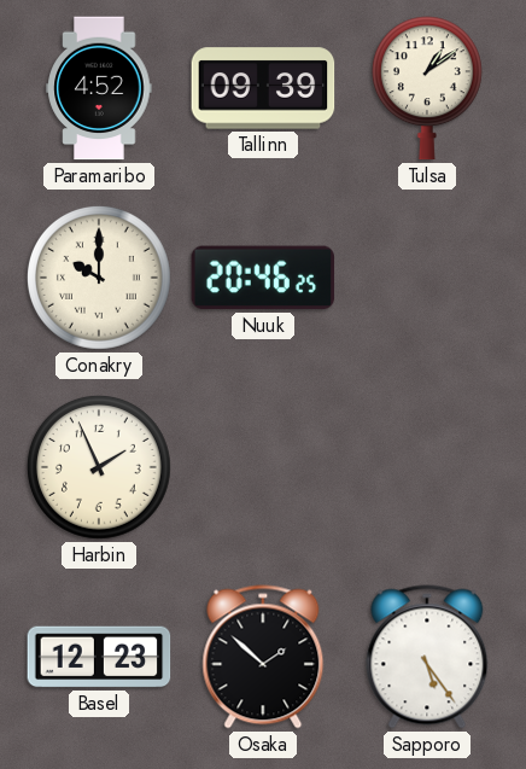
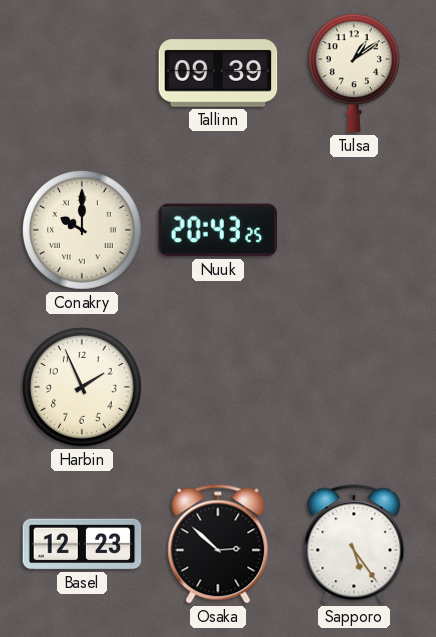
Paramaribo: 4:52 -> none
Nuuk: 20:46 -> 20:43
Osaka: 1:52 -> 2:52
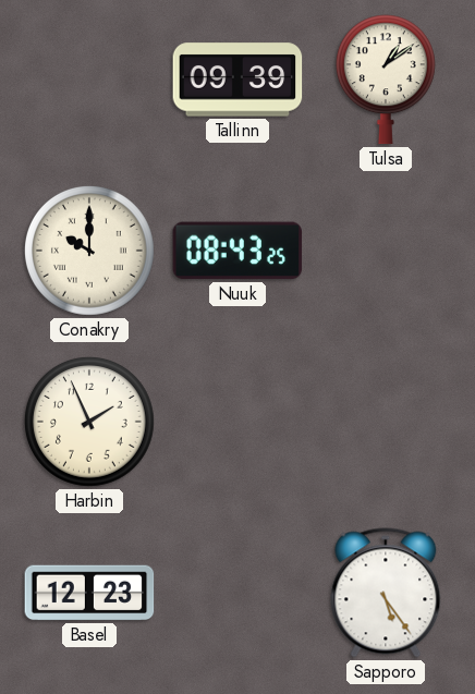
Nuuk: 20:43 -> 08:43
Osaka: 2:52 -> none
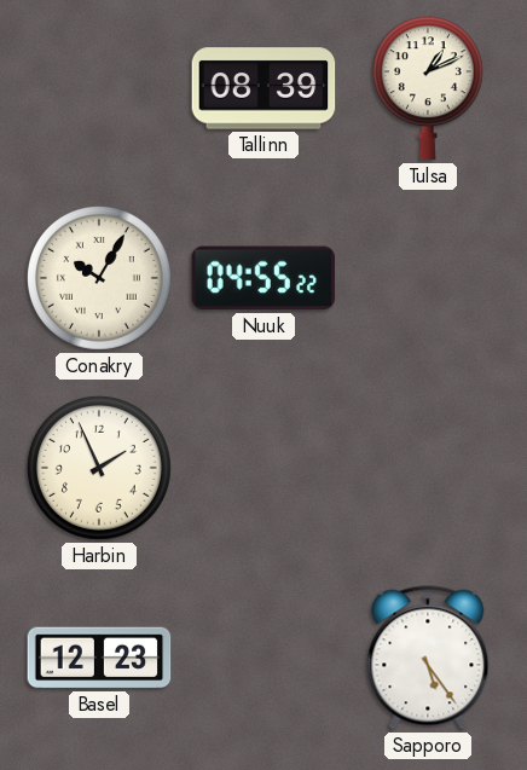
Tallinn: 09:39 -> 08:39
Tulsa: 1:09 -> 1:11
Conakry: 10:00 -> 10:05
Nuuk: 08:43 -> 04:55
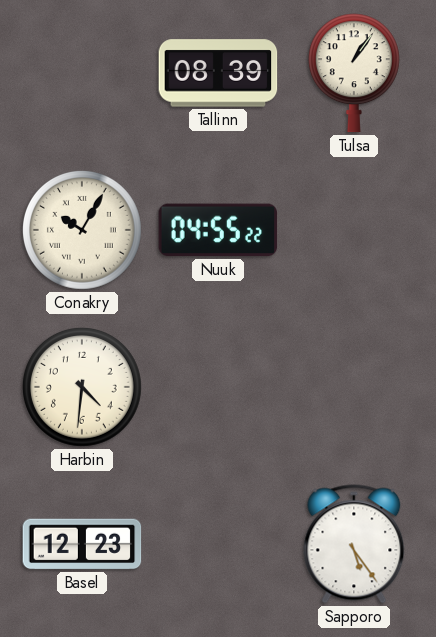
Tulsa: 1:11 -> 1:06
Harbin: 1:56 -> 4:31
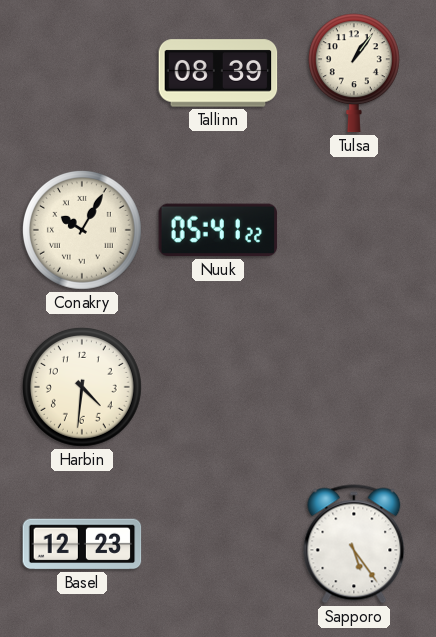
Nuuk: 04:55 -> 05:41
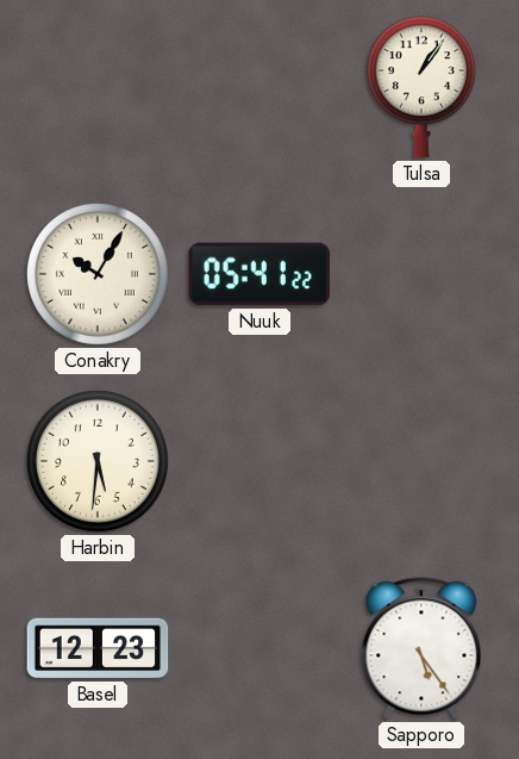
Tallinn: 08:39 -> none
Harbin: 4:31 -> 5:31
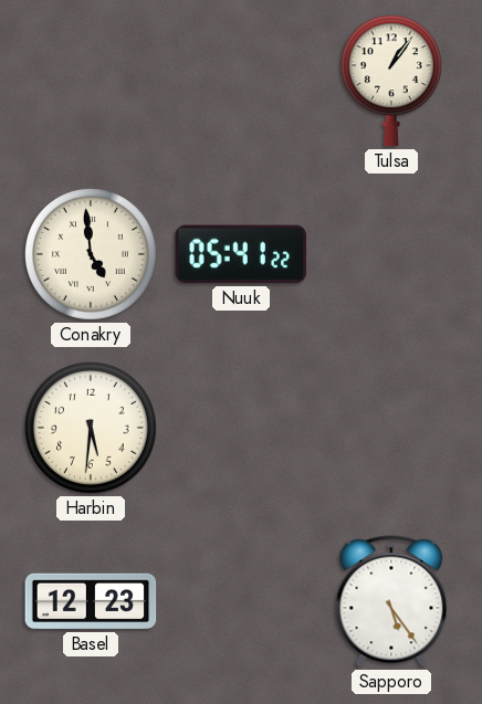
Conakry: 10:05 -> 4:59
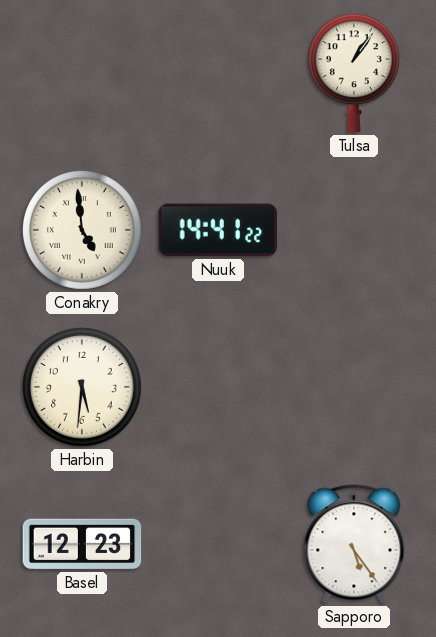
Nuuk: 05:41 -> 14:41
